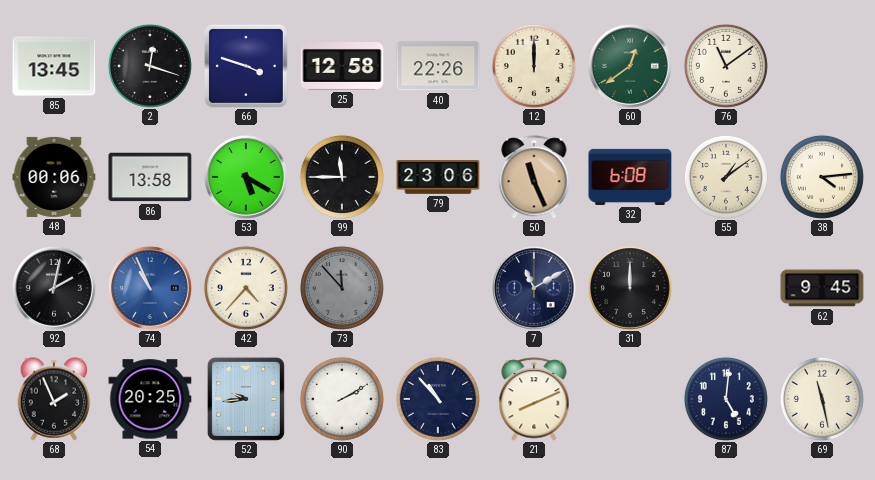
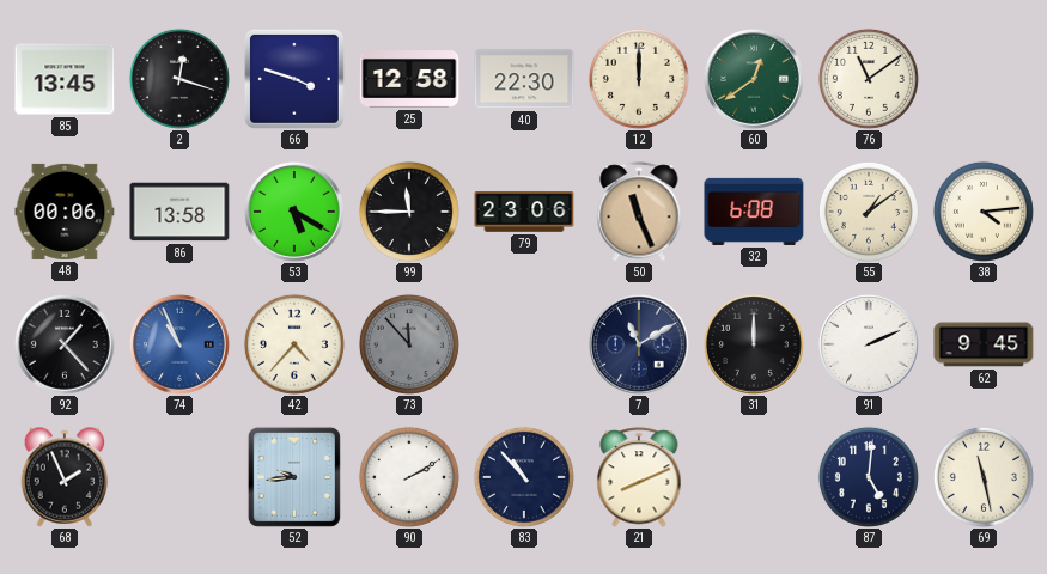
40: 22:26 -> 22:30
92: 2:02 -> 1:23
91: none -> 2:11
54: 20:25 -> none
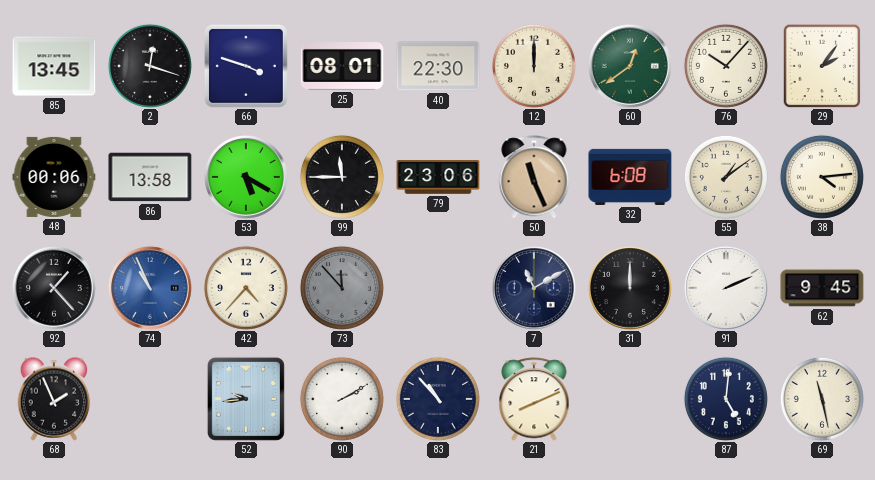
25: 12:58 -> 08:01
76: 11:09 -> 10:07
29: none -> 2:06
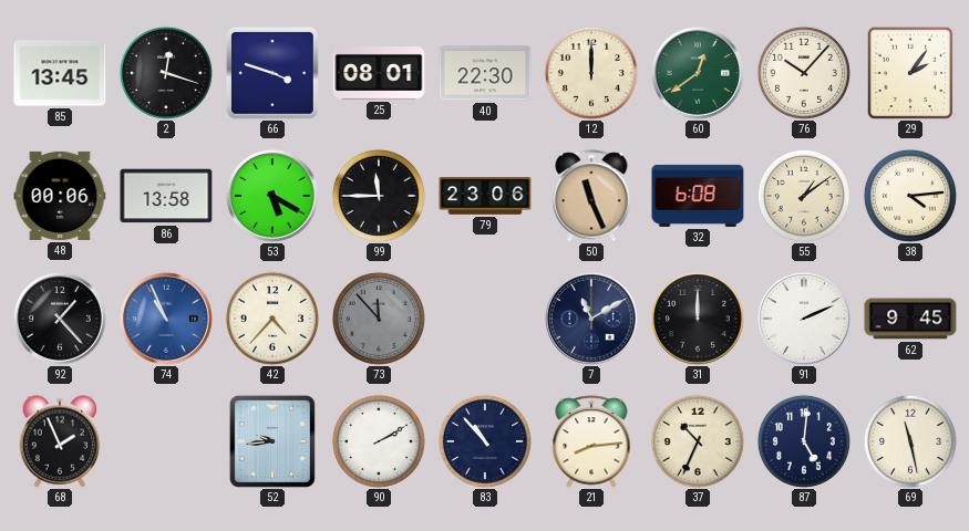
21: 8:11 -> 8:14
37: none -> 10:34
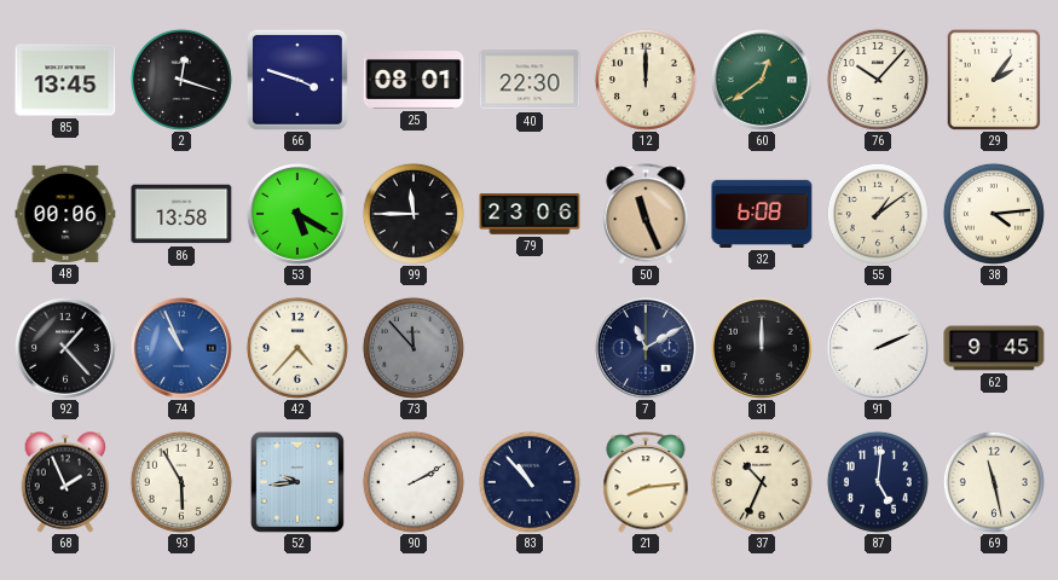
93: none -> 5:55
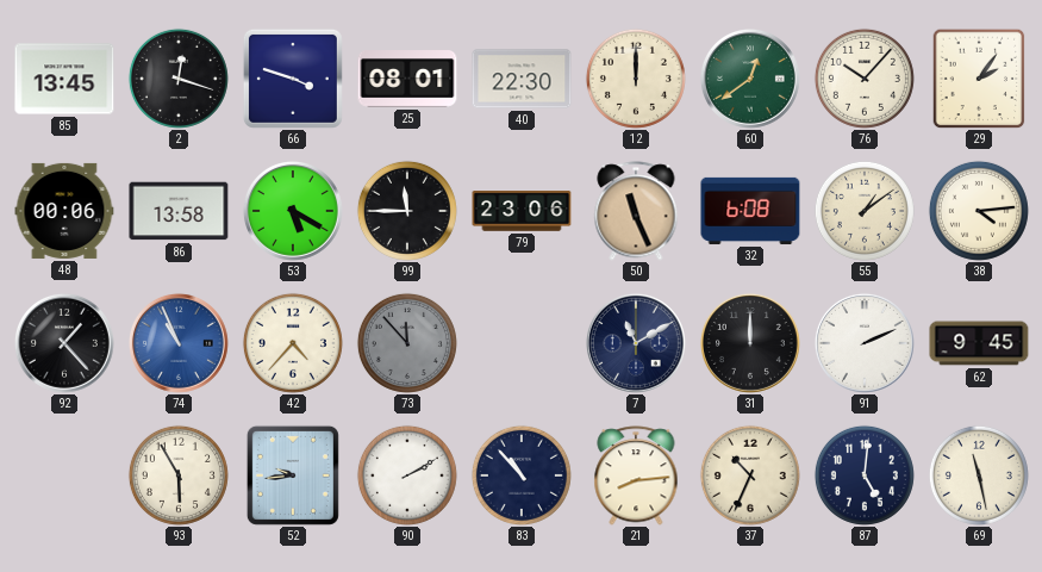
68: 1:56 -> none
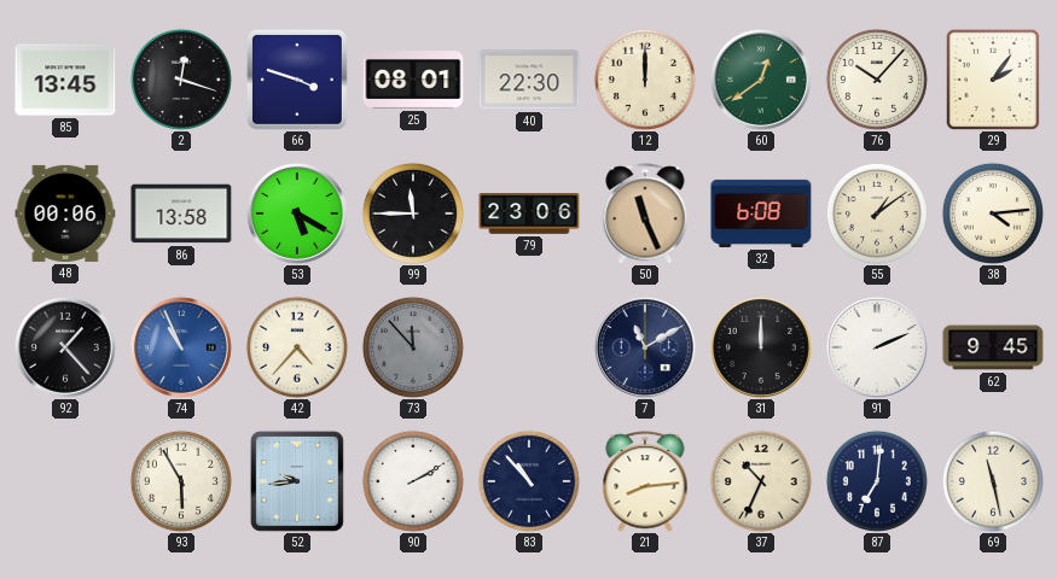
87: 5:01 -> 7:01
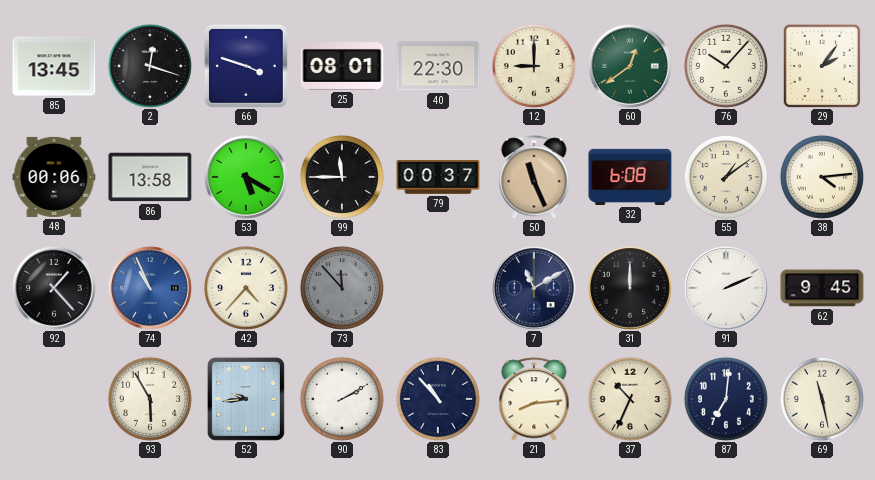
12: 12:00 -> 9:00
79: 23:06 -> 00:37
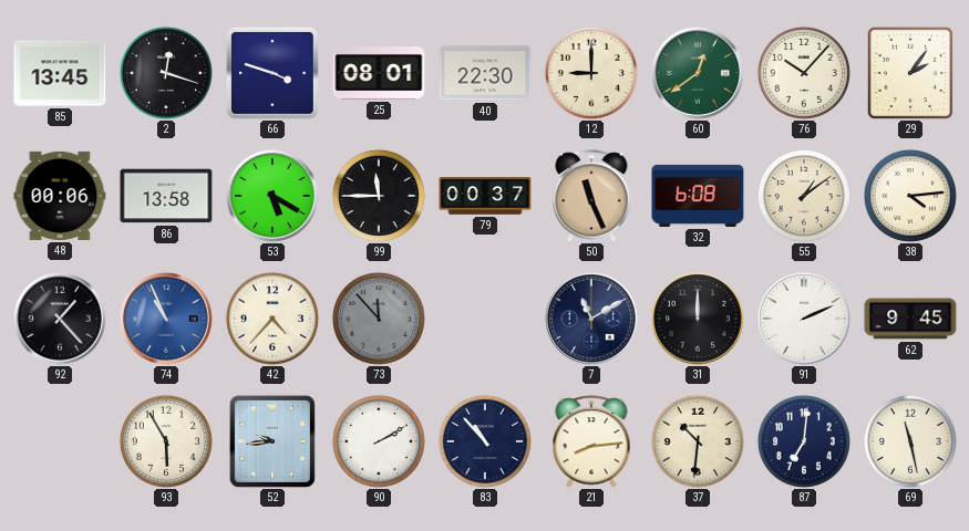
37: 10:34 -> 10:31
